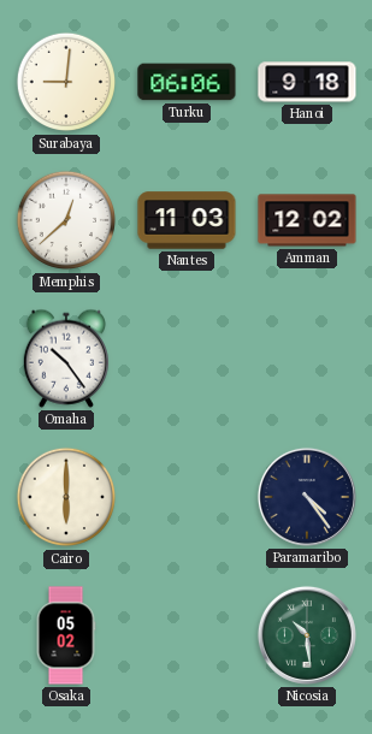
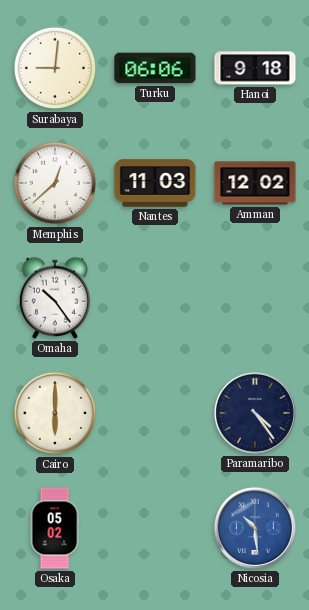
Nicosia dial: green -> blue
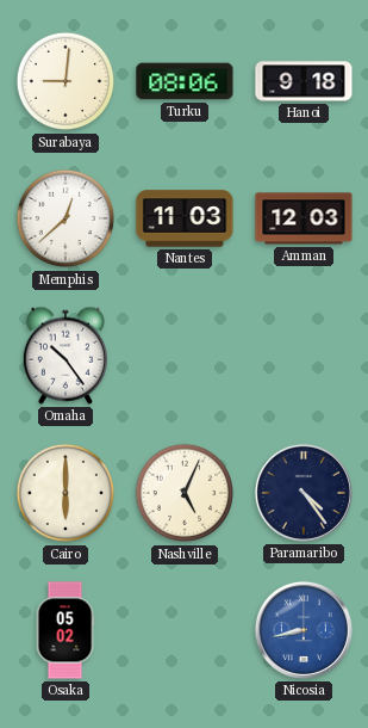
Turku: 06:06 -> 08:06
Amman: 12:02 -> 12:03
Nashville: none -> 5:04
Nicosia: 10:29 -> 8:43
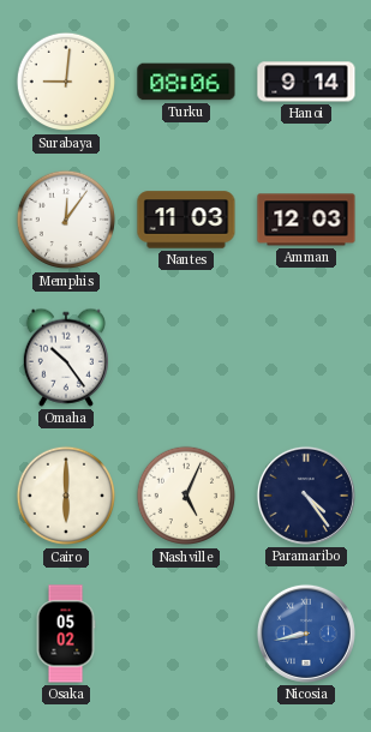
Hanoi: 9:18 -> 9:14
Memphis: 12:38 -> 12:06
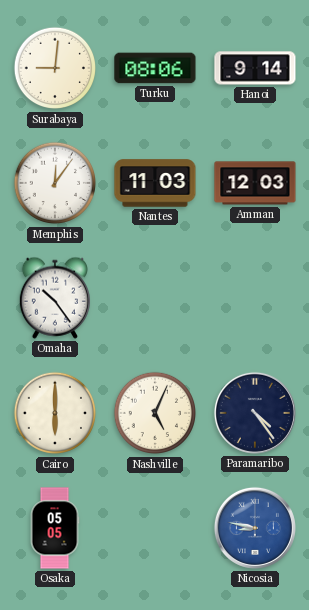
Osaka: 05:02 -> 05:05
Nicosia: 8:43 -> 8:47
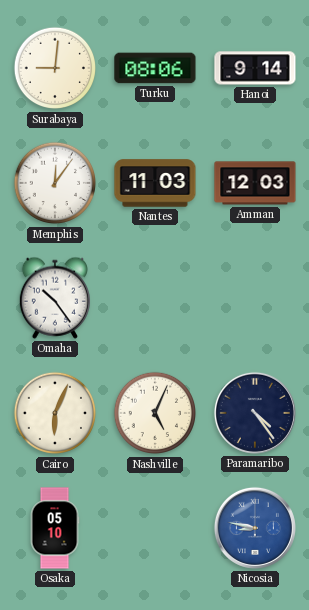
Cairo: 6:00 -> 6:04
Osaka: 05:05 -> 05:10
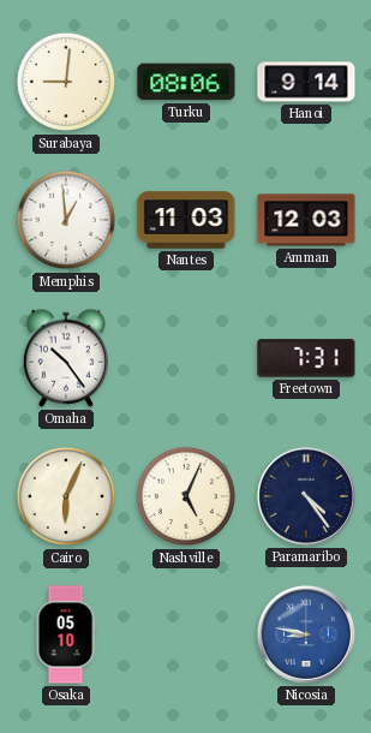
Memphis: 12:06 -> 12:59
Freetown: none -> 7:31
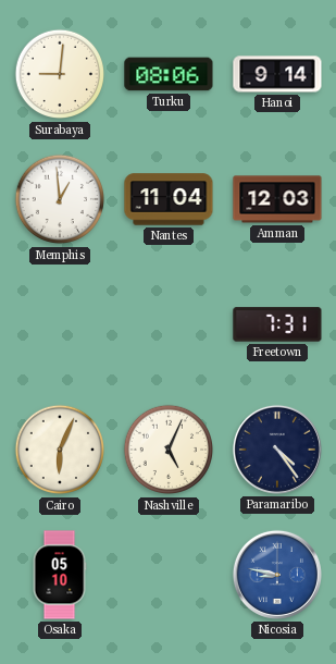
Nantes: 11:03 -> 11:04
Omaha: 10:24 -> none
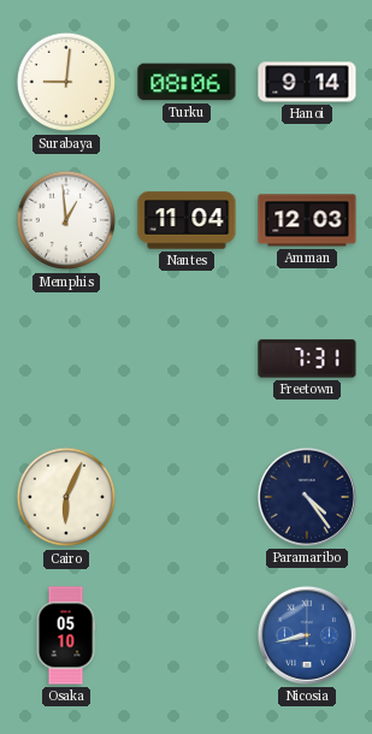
Nashville: 5:04 -> none
Nicosia: 8:47 -> 8:43
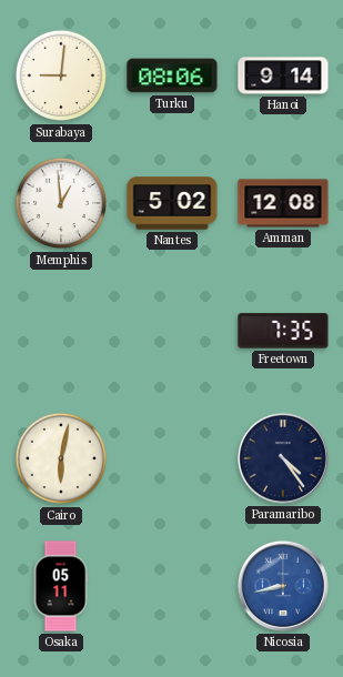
Nantes: 11:04 -> 5:02
Amman: 12:03 -> 12:08
Freetown: 7:31 -> 7:35
Cairo: 6:04 -> 6:02
Osaka: 05:10 -> 05:11
